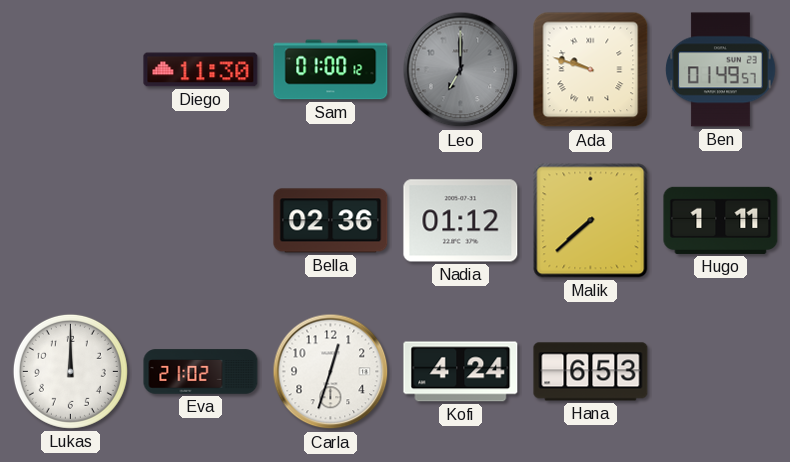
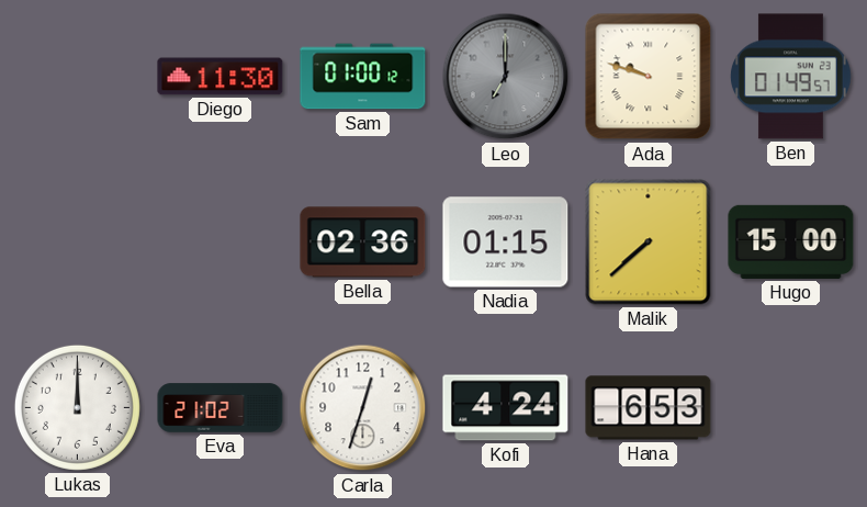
Nadia: 01:12 -> 01:15
Hugo: 1:11 -> 15:00
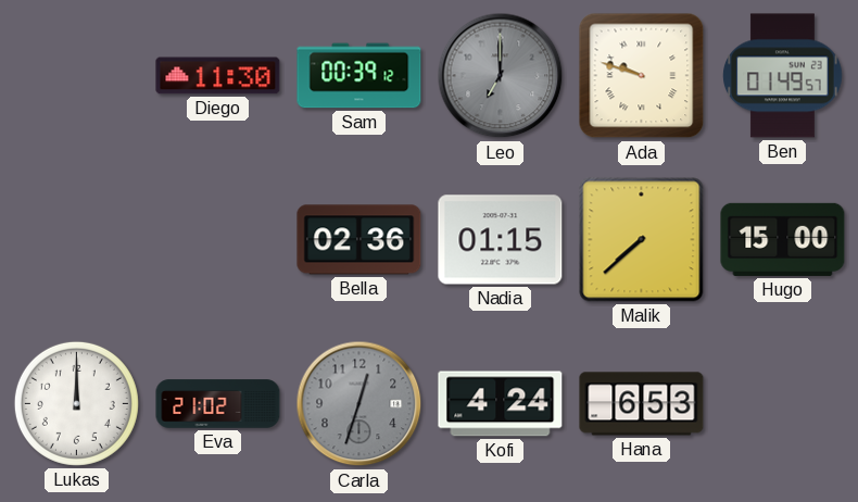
Sam: 01:00 -> 00:39
Carla dial: white -> grey
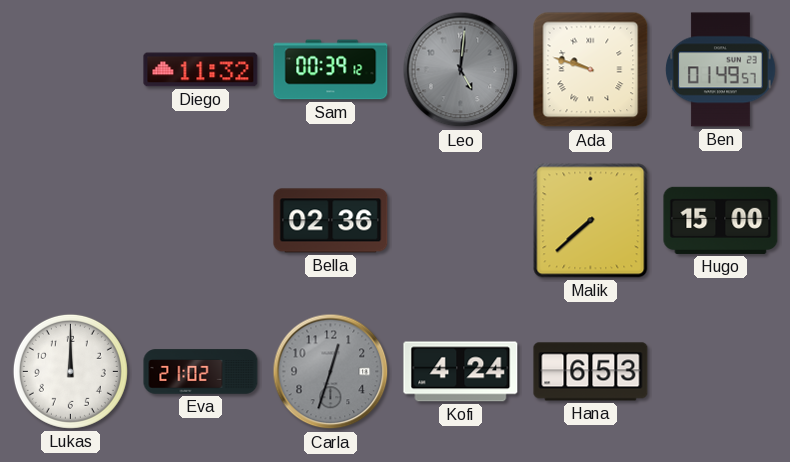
Diego: 11:30 -> 11:32
Leo: 7:00 -> 5:01
Nadia: 01:15 -> none
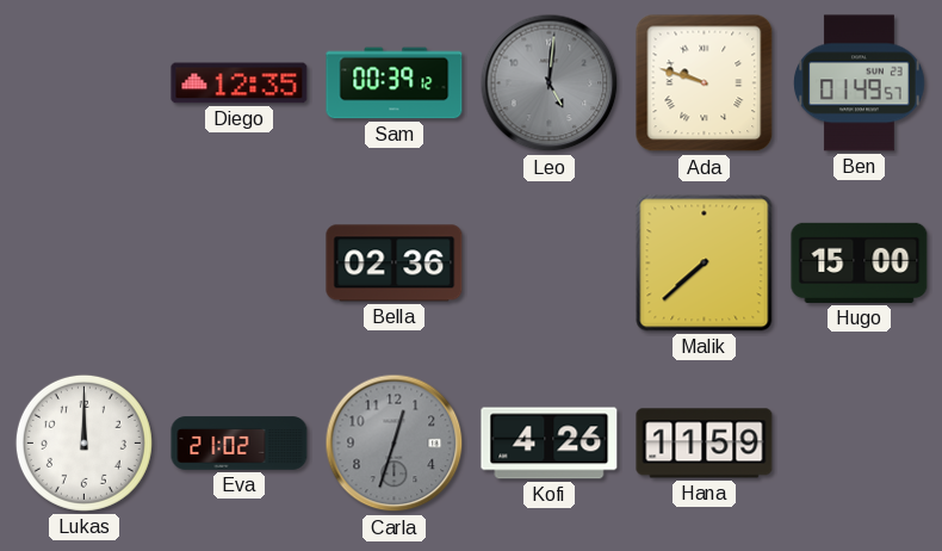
Diego: 11:32 -> 12:35
Kofi: 4:24 -> 4:26
Hana: 6:53 -> 11:59
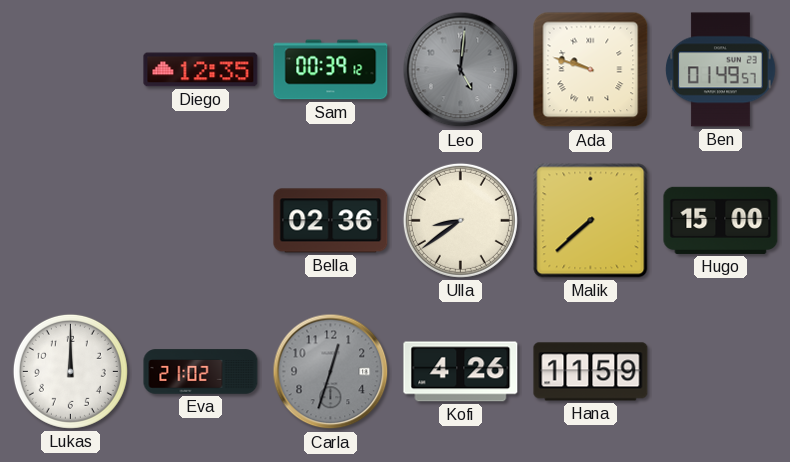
Ulla: none -> 8:39
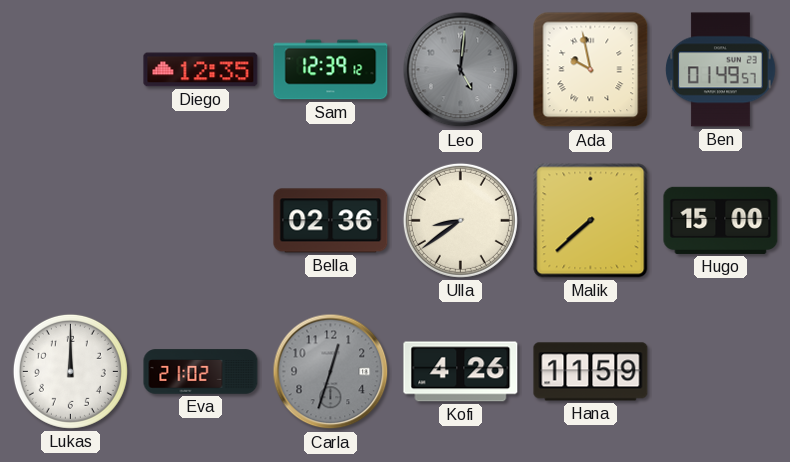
Sam: 00:39 -> 12:39
Ada: 9:48 -> 9:58
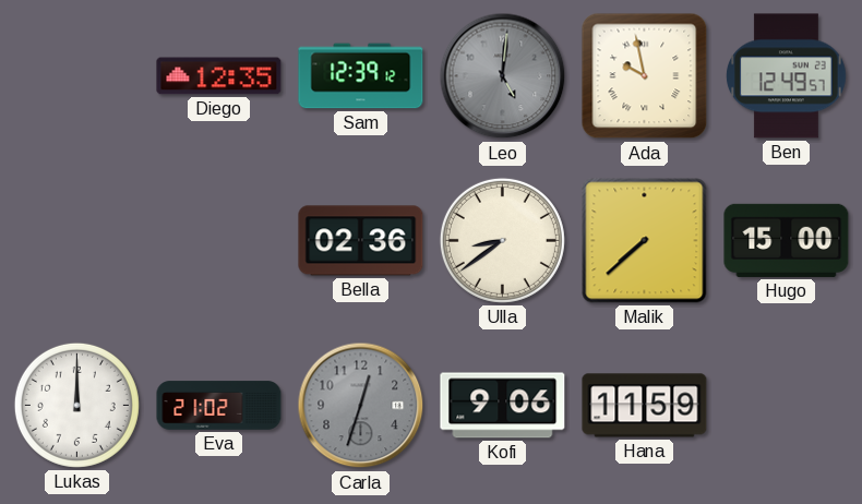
Ben: 01:49 -> 12:49
Kofi: 4:26 -> 9:06
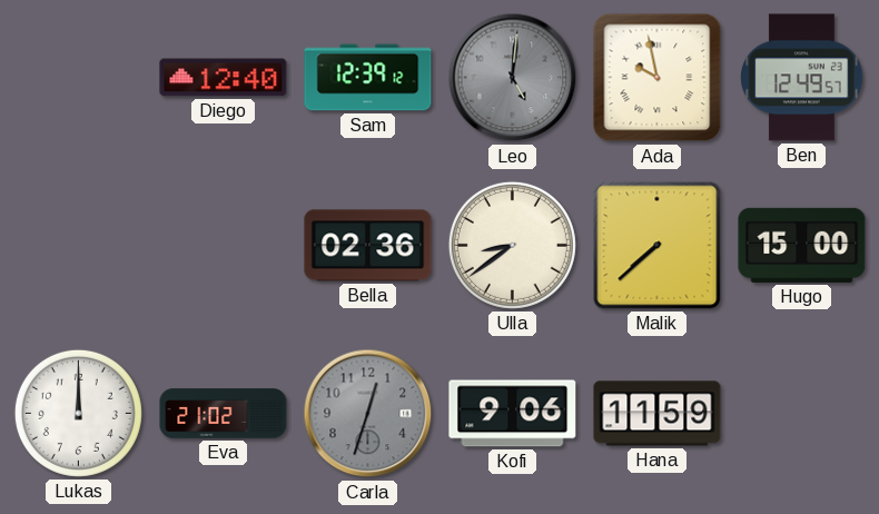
Diego: 12:35 -> 12:40
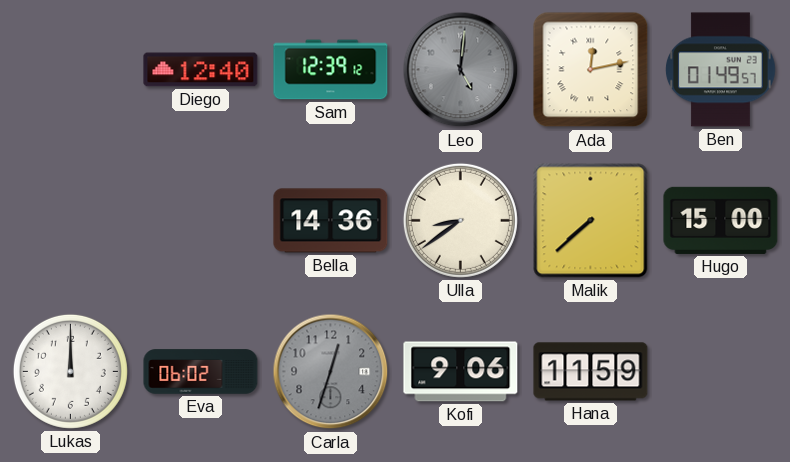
Ada: 9:58 -> 12:13
Ben: 12:49 -> 01:49
Bella: 02:36 -> 14:36
Eva: 21:02 -> 06:02
